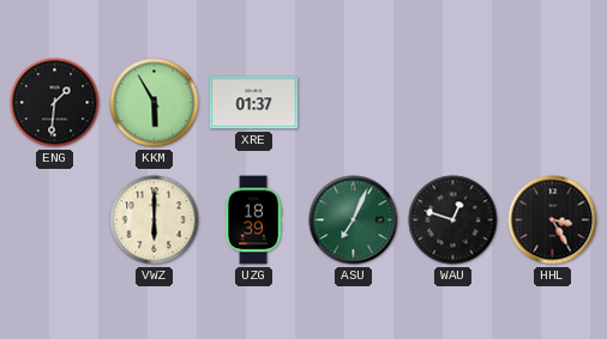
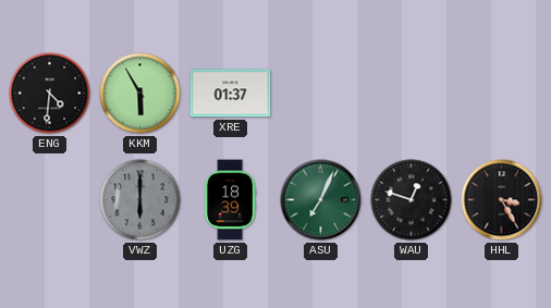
ENG: 1:31 -> 4:31
VWZ dial: cream -> grey
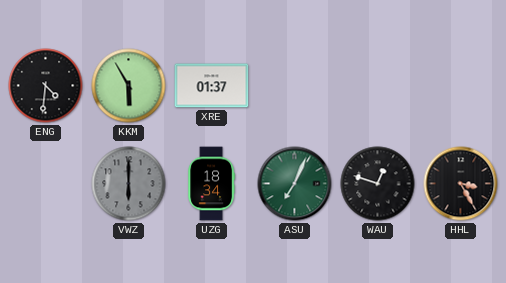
UZG: 18:39 -> 18:34
